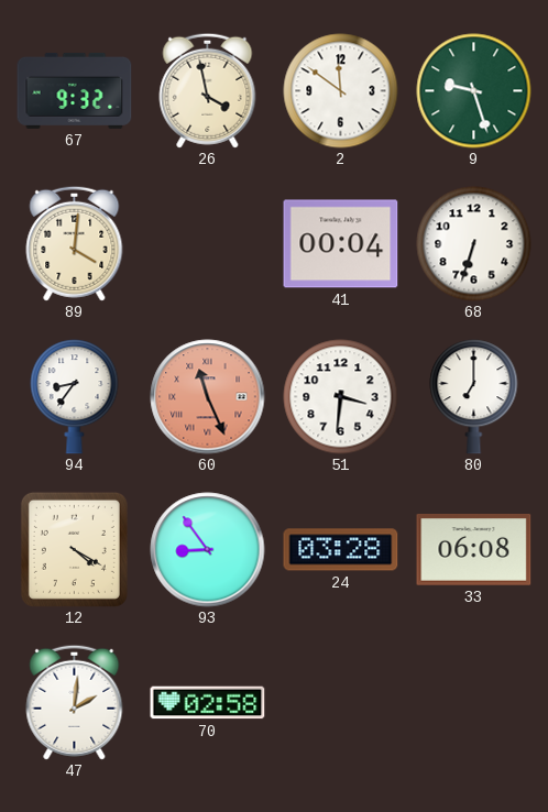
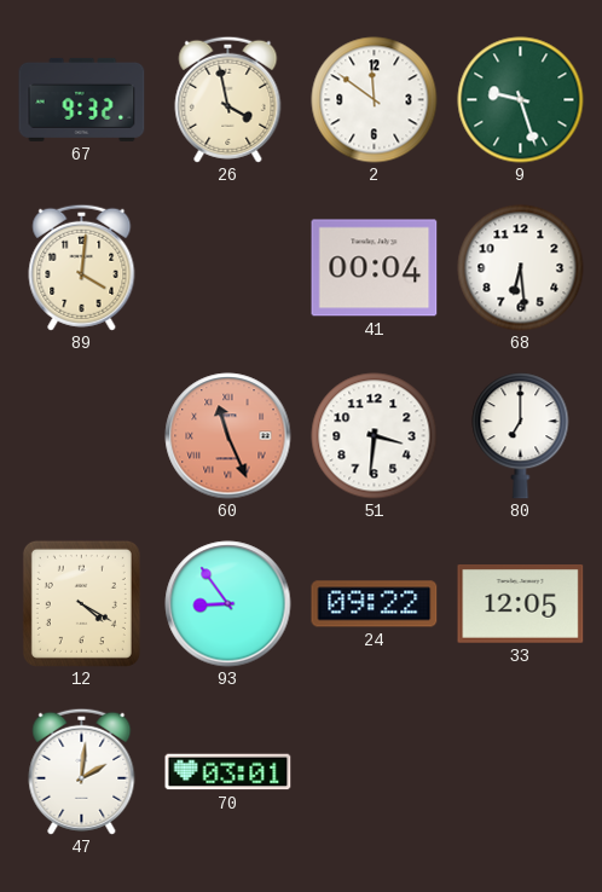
68: 6:33 -> 6:29
94: 8:36 -> none
24: 03:28 -> 09:22
33: 06:08 -> 12:05
70: 02:58 -> 03:01
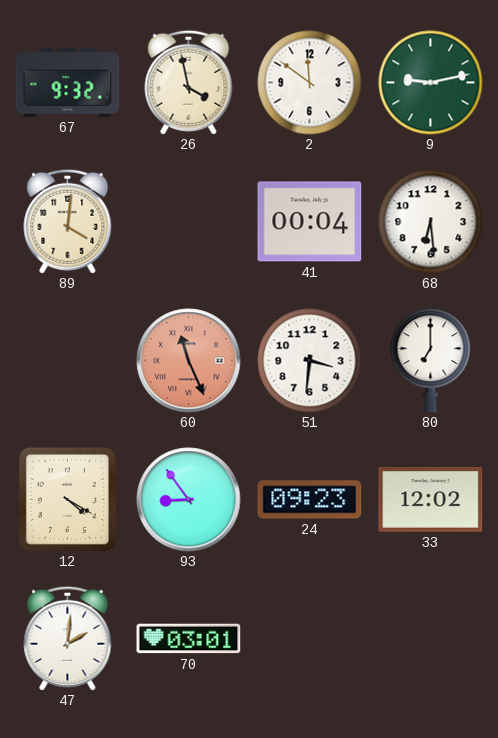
9: 9:27 -> 9:13
24: 09:22 -> 09:23
33: 12:05 -> 12:02
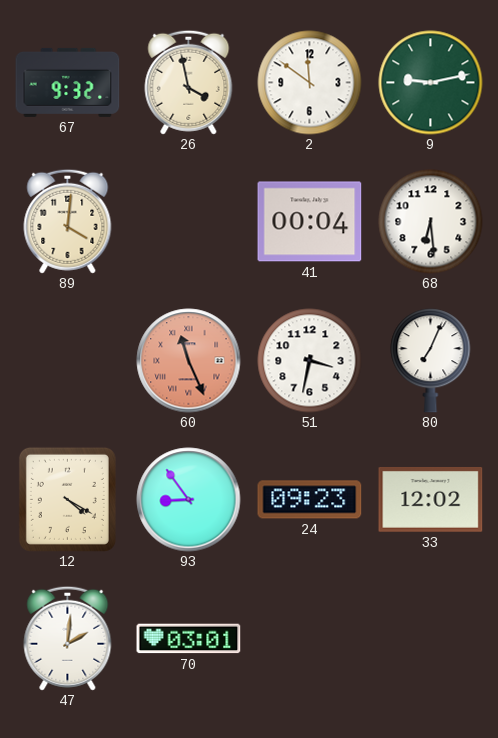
51: 3:31 -> 3:32
80: 7:00 -> 7:04
